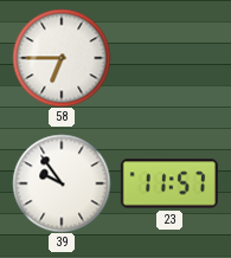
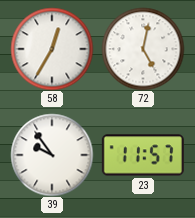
58: 6:45 -> 12:35
72: none -> 5:02
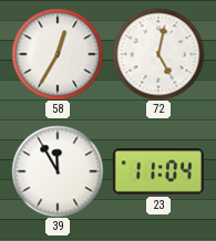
39: 9:54 -> 11:55
23: 11:57 -> 11:04
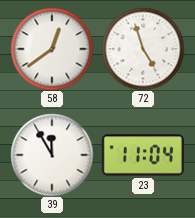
58: 12:35 -> 12:39
72: 5:02 -> 4:57
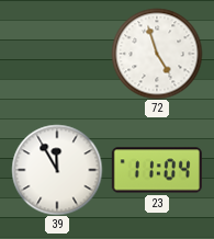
58: 12:39 -> none
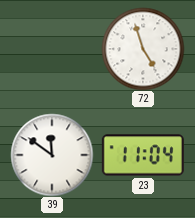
39: 11:55 -> 11:51
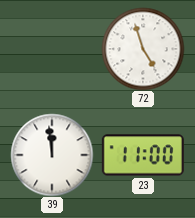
39: 11:51 -> 11:59
23: 11:04 -> 11:00
